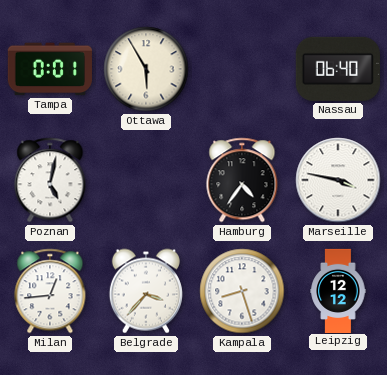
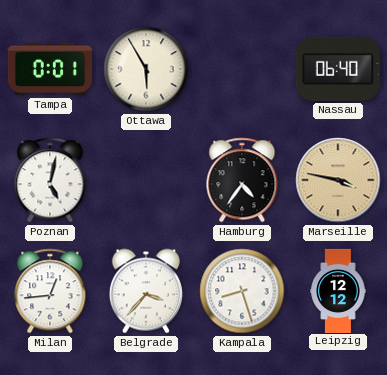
Marseille dial: white -> champagne
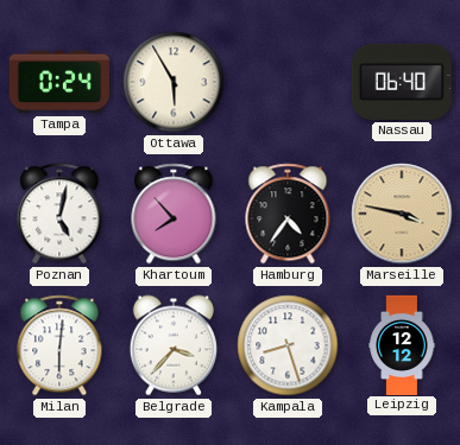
Tampa: 0:01 -> 0:24
Khartoum: none -> 7:53
Milan: 12:44 -> 6:01
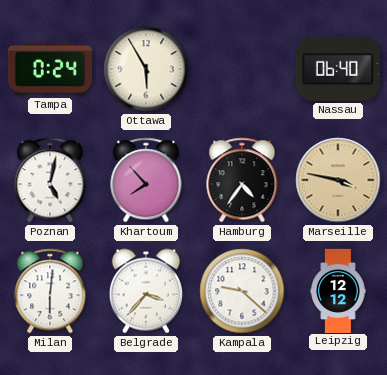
Kampala: 8:27 -> 9:22
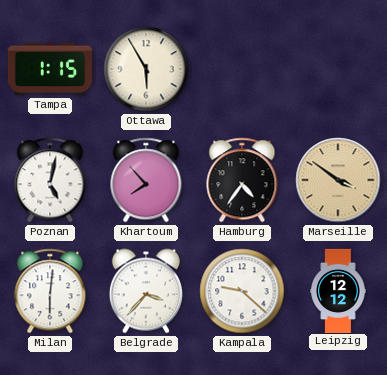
Tampa: 0:24 -> 1:15
Nassau: 06:40 -> none
Marseille: 3:47 -> 3:51
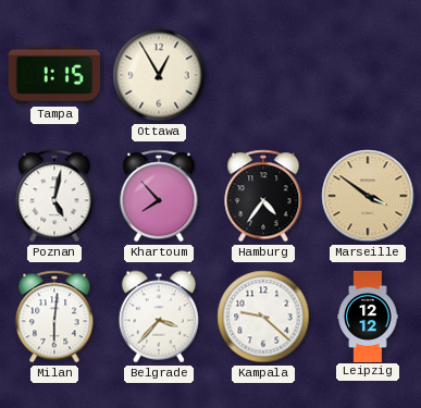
Ottawa: 5:55 -> 12:55
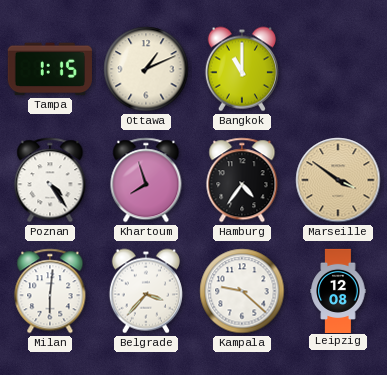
Ottawa: 12:55 -> 1:11
Bangkok: none -> 11:00
Poznan: 5:02 -> 4:24
Khartoum: 7:53 -> 7:57
Leipzig: 12:12 -> 12:08
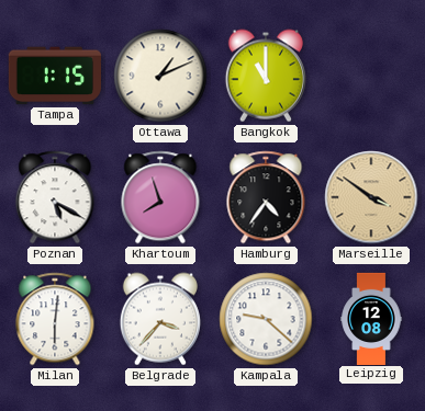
Poznan: 4:24 -> 5:20
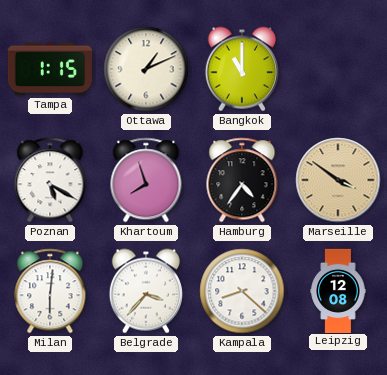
Kampala: 9:22 -> 8:22
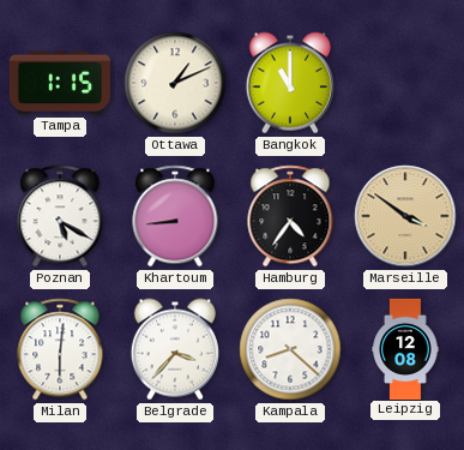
Khartoum: 7:57 -> 8:44
